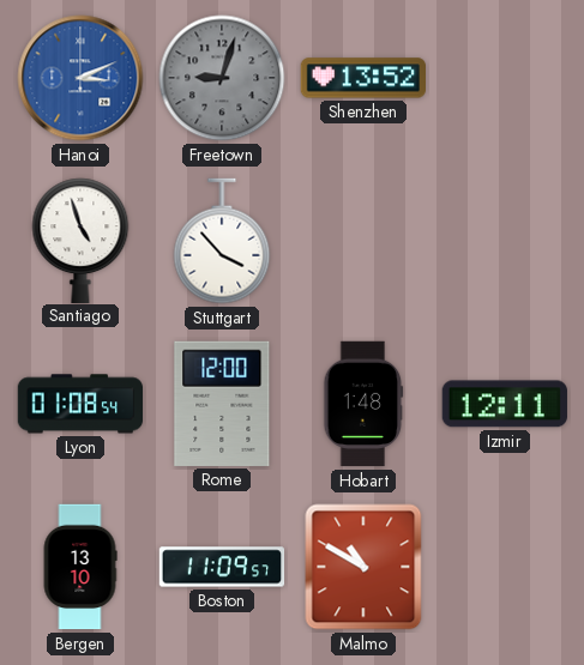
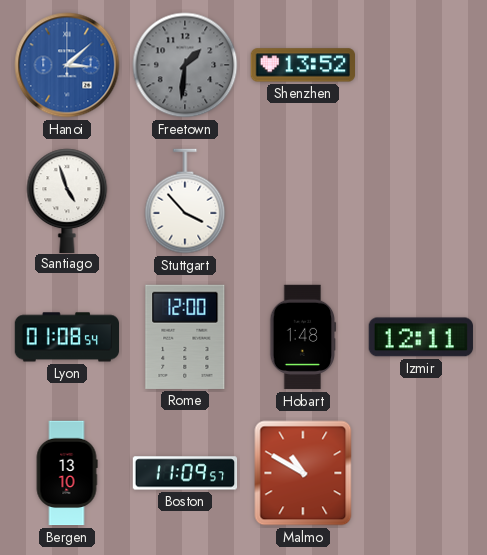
Hanoi: 3:11 -> 3:08
Freetown: 9:03 -> 1:31
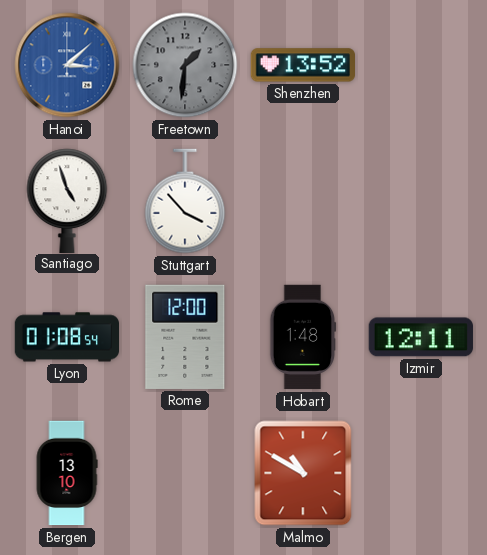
Boston: 11:09 -> none
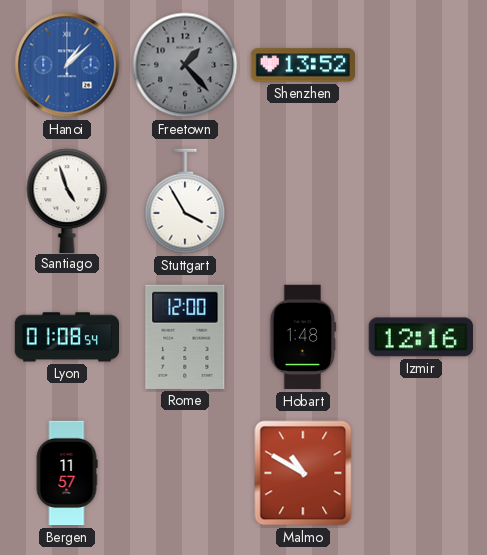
Hanoi: 3:08 -> 1:08
Freetown: 1:31 -> 1:23
Stuttgart: 3:53 -> 3:55
Izmir: 12:11 -> 12:16
Bergen: 13:10 -> 11:57
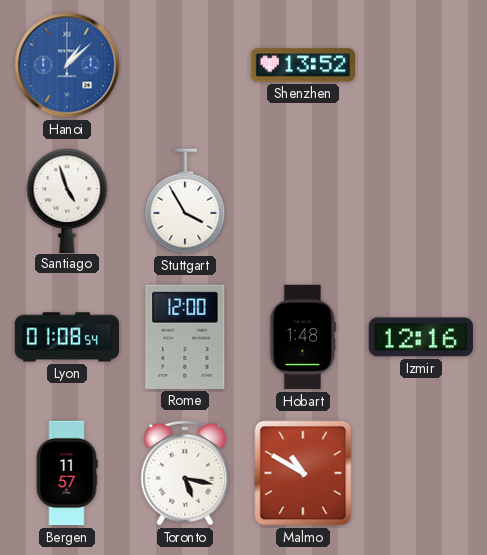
Freetown: 1:23 -> none
Toronto: none -> 5:17
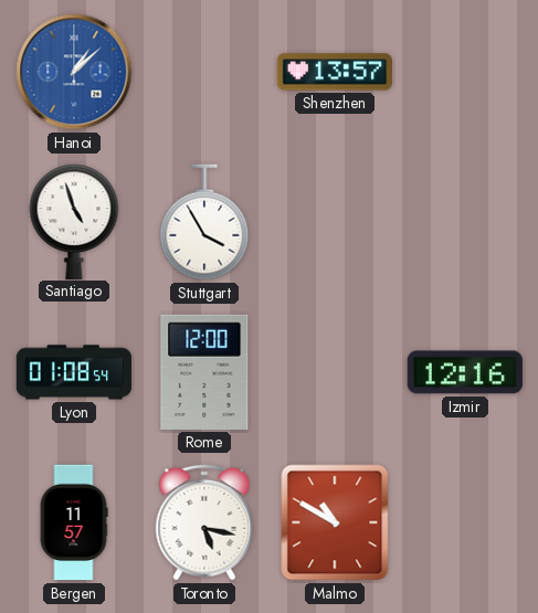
Shenzhen: 13:52 -> 13:57
Hobart: 1:48 -> none
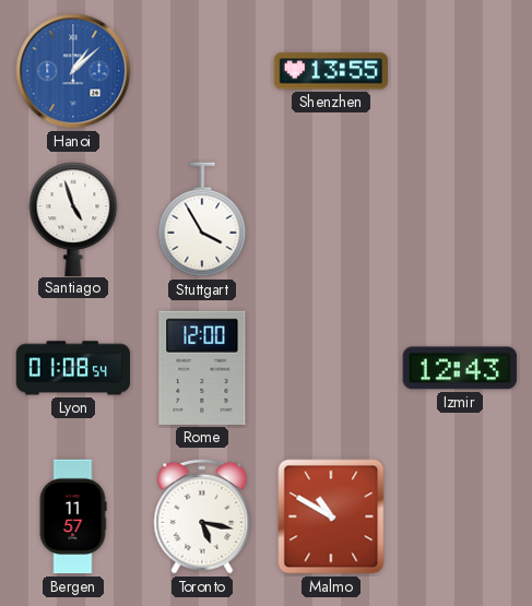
Shenzhen: 13:57 -> 13:55
Izmir: 12:16 -> 12:43
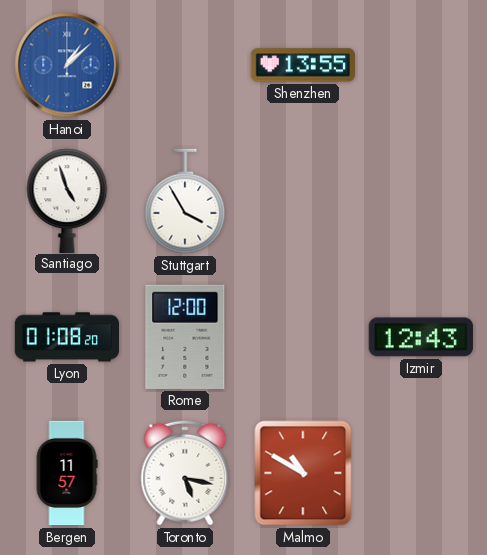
Lyon: 01:08:54 -> 01:08:20
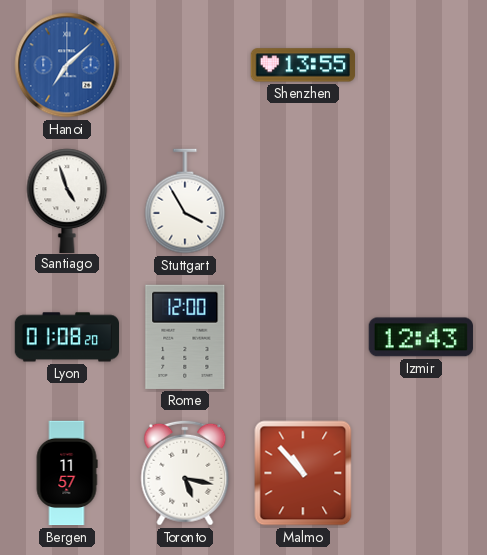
Hanoi: 1:08 -> 7:08
Malmo: 10:50 -> 10:53
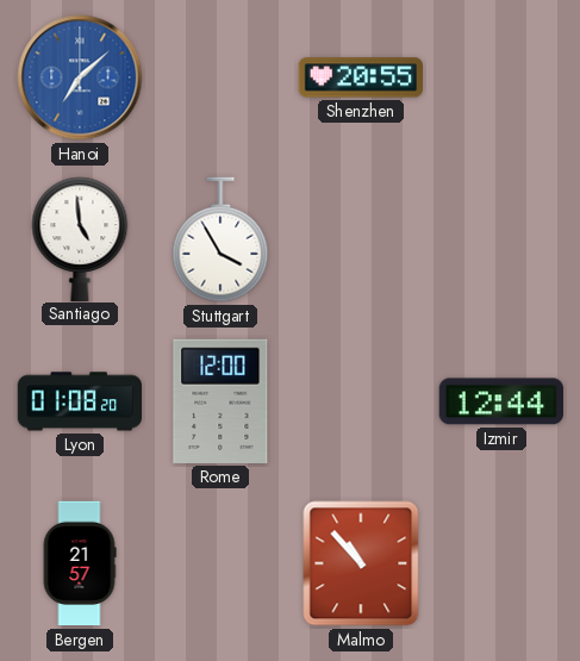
Shenzhen: 13:55 -> 20:55
Santiago: 4:57 -> 4:59
Izmir: 12:43 -> 12:44
Bergen: 11:57 -> 21:57
Toronto: 5:17 -> none
